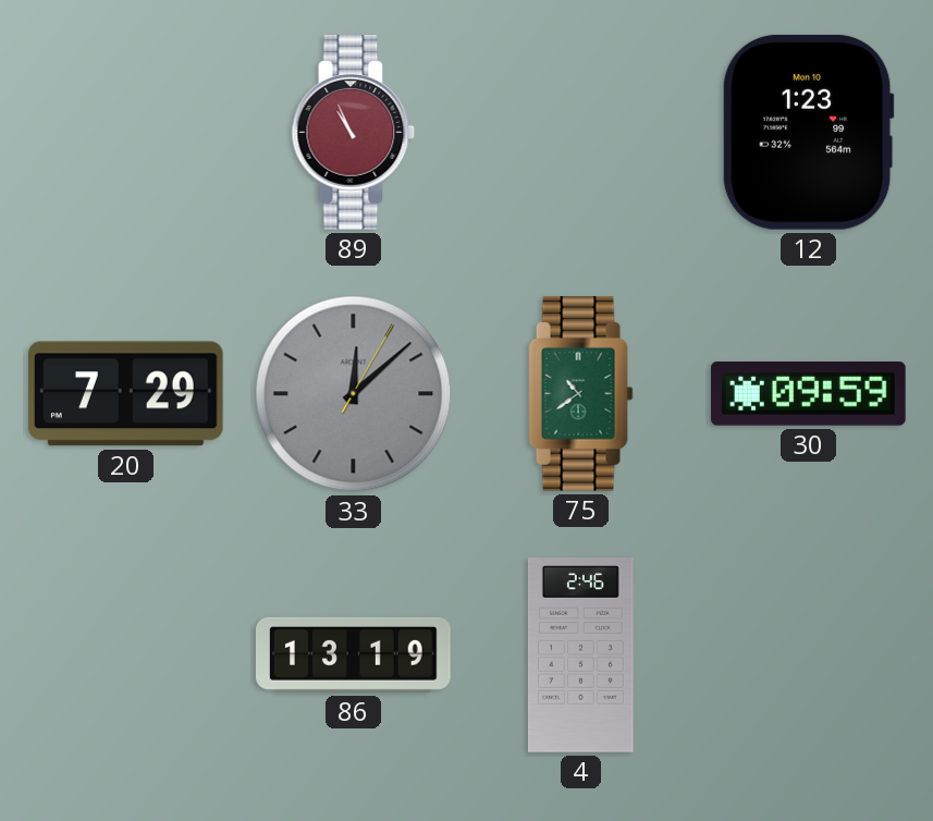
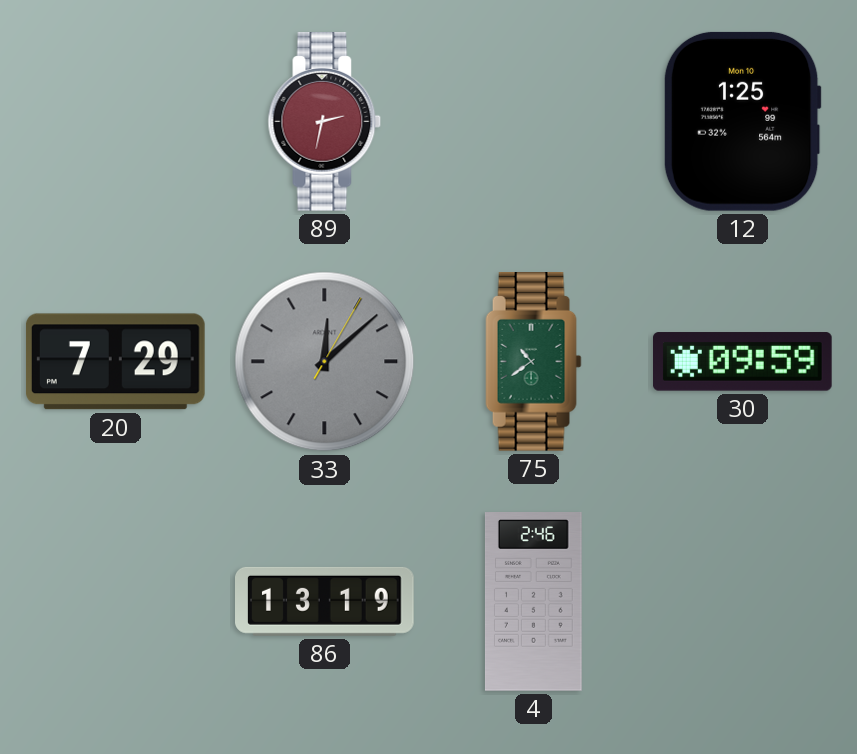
89: 10:56 -> 2:32
12: 1:23 -> 1:25
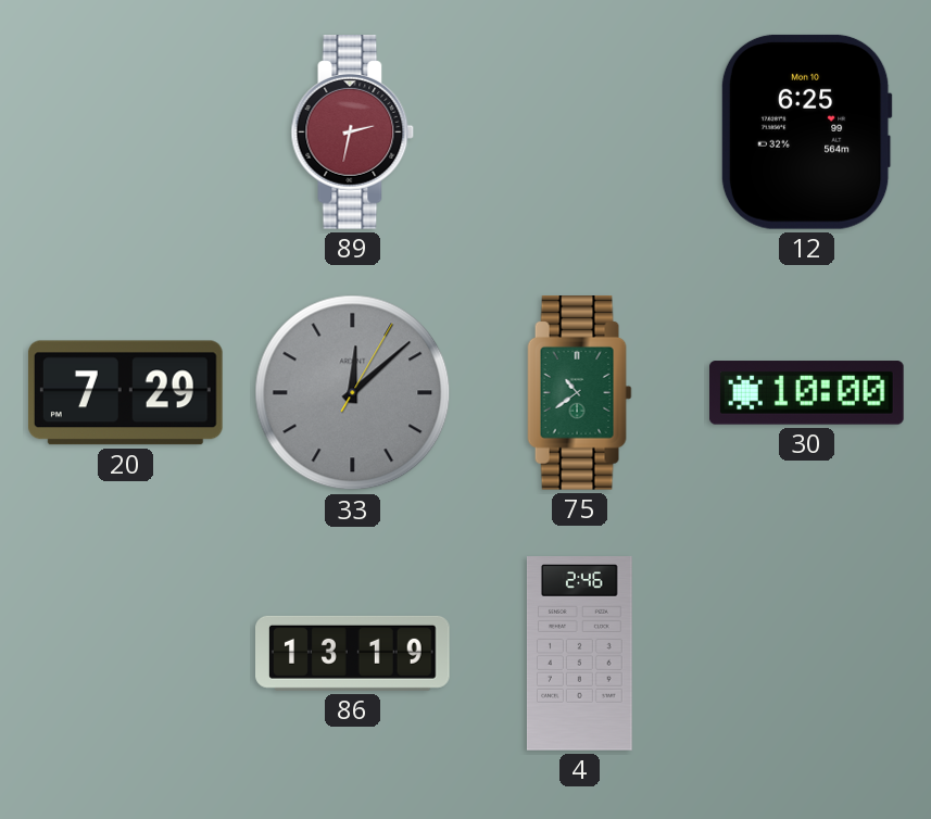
12: 1:25 -> 6:25
30: 09:59 -> 10:00
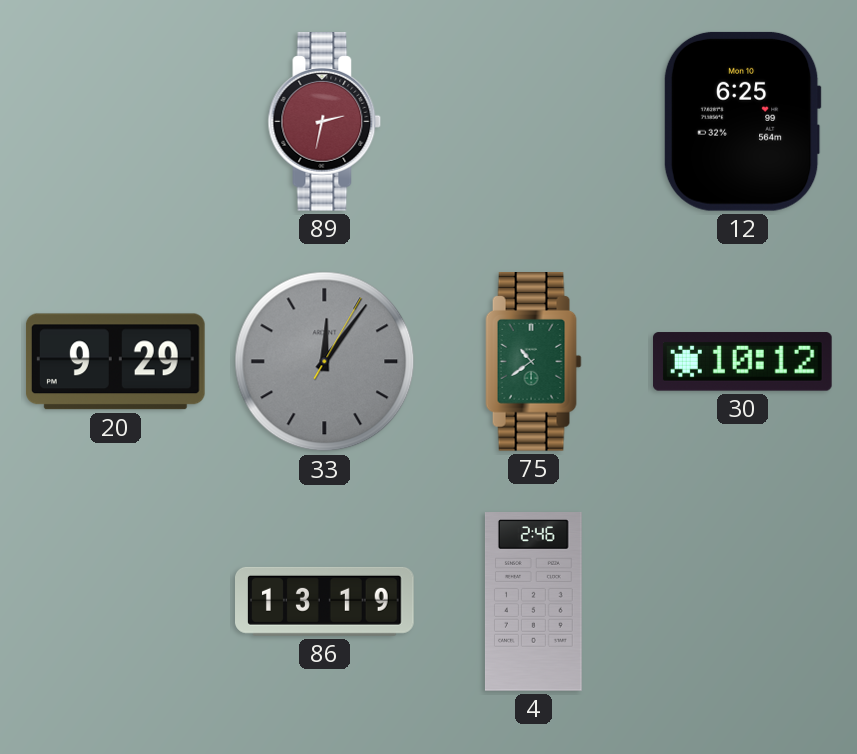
20: 7:29 -> 9:29
33: 12:08 -> 12:06
30: 10:00 -> 10:12
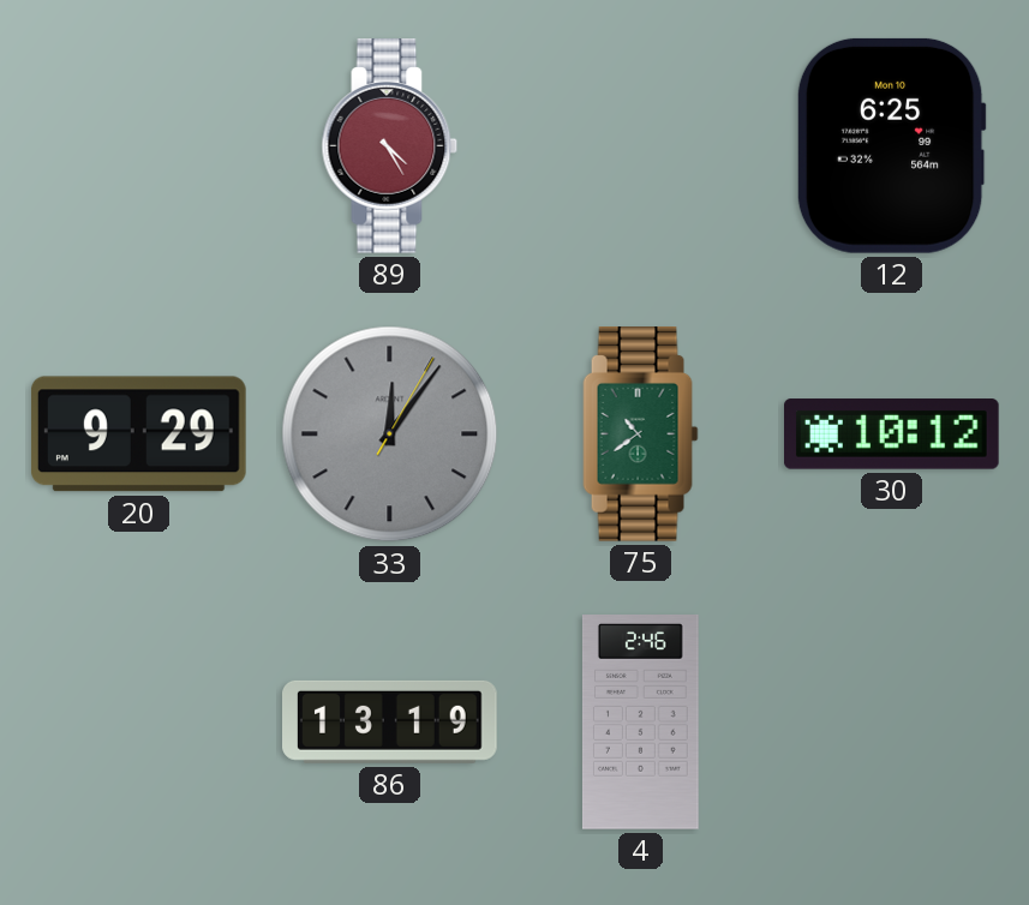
89: 2:32 -> 4:25
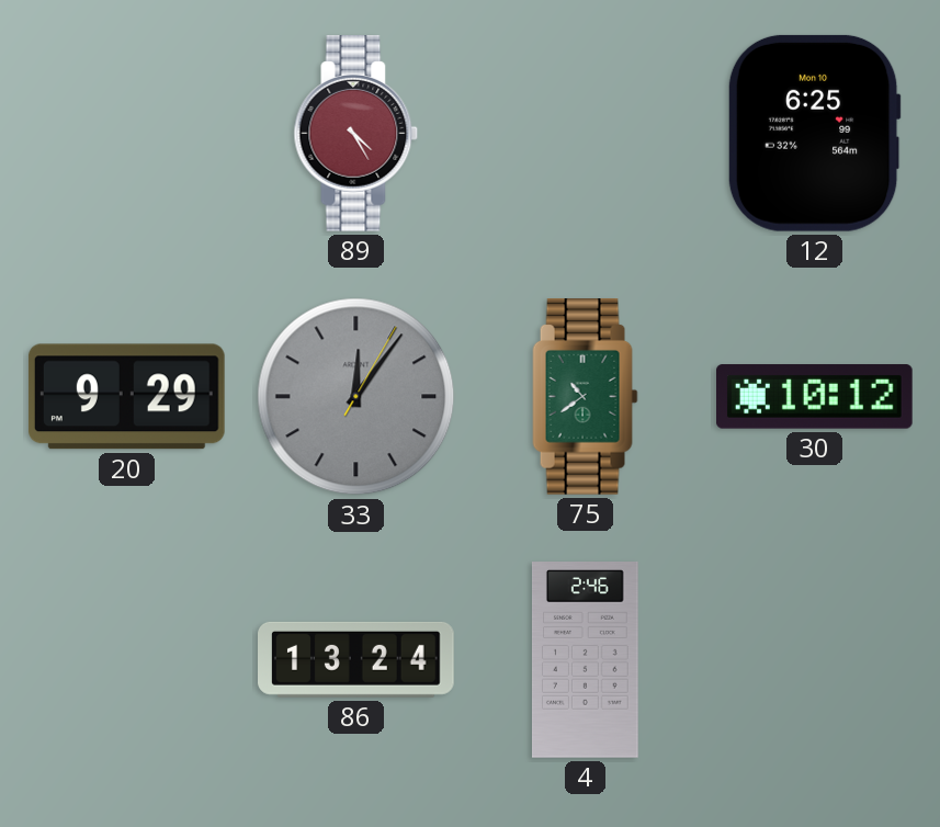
86: 13:19 -> 13:24
